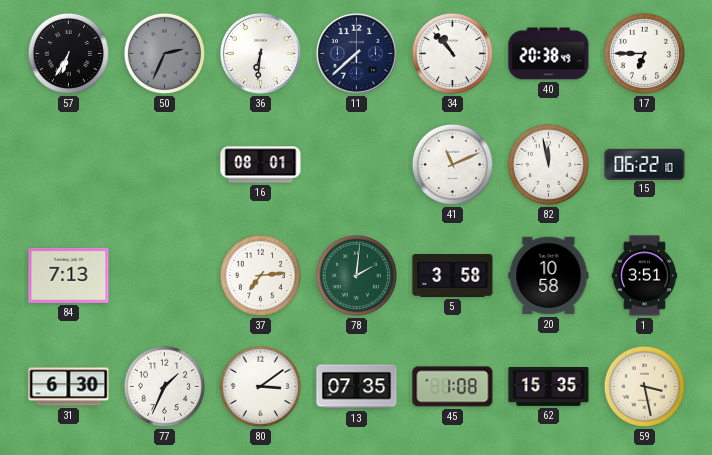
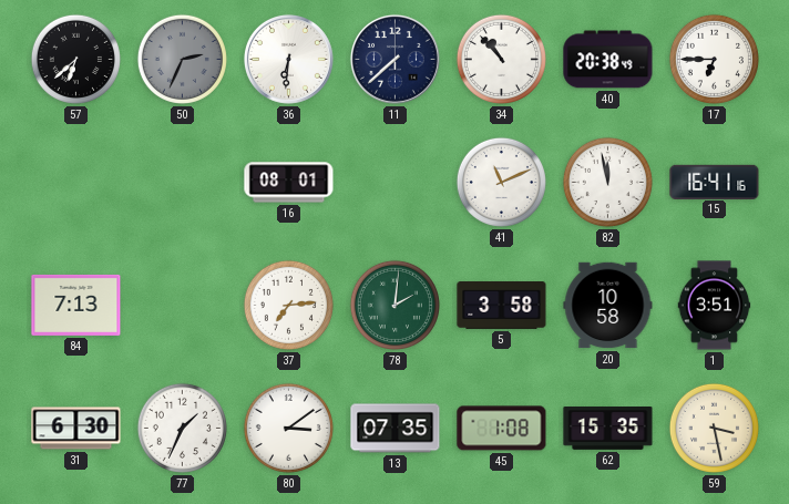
57: 6:35 -> 6:38
15: 06:22 -> 16:41
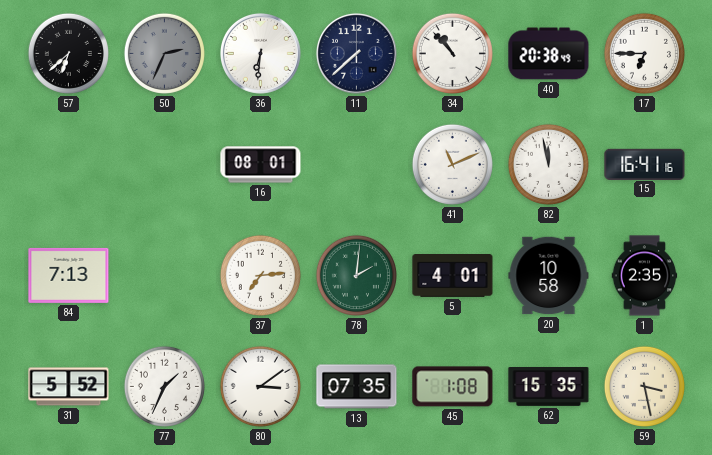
5: 3:58 -> 4:01
1: 3:51 -> 2:35
31: 6:30 -> 5:52
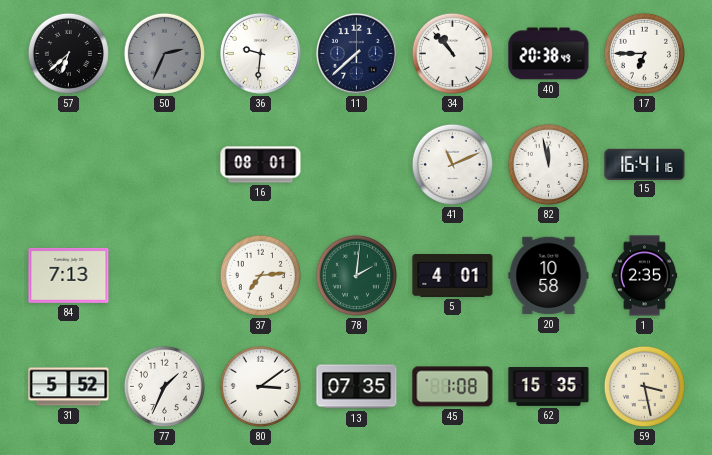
36: 6:31 -> 9:31
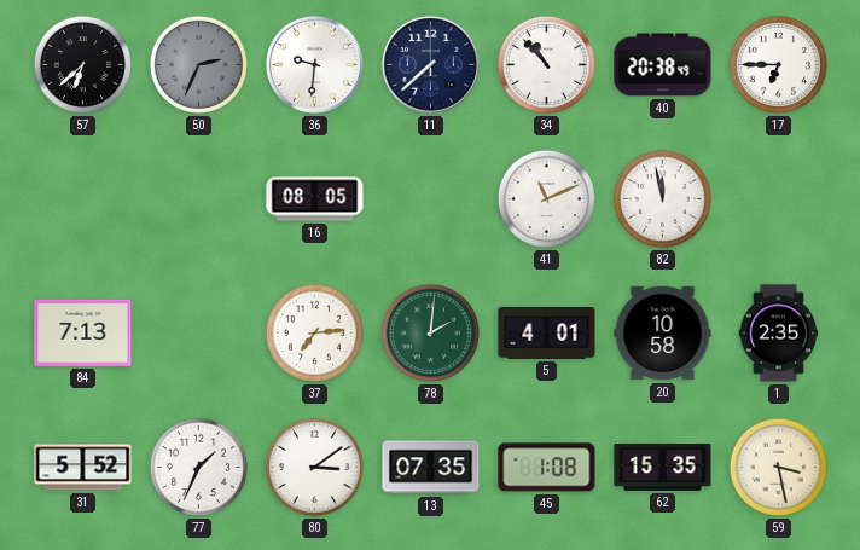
16: 08:01 -> 08:05
15: 16:41 -> none
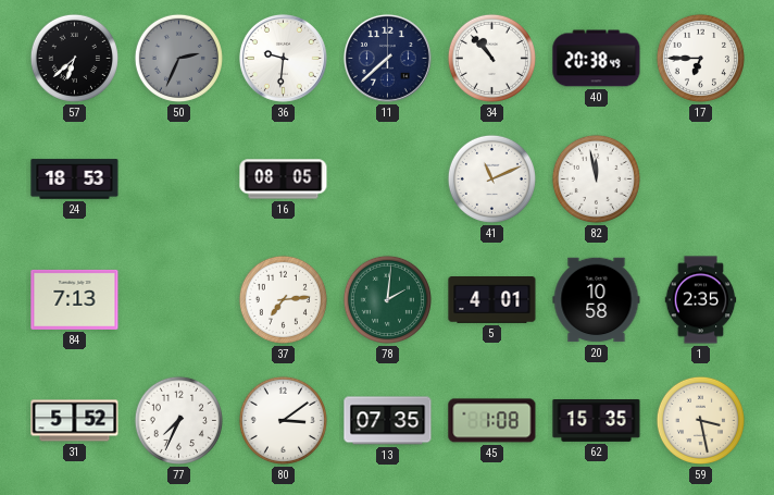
24: none -> 18:53
77: 1:34 -> 7:34
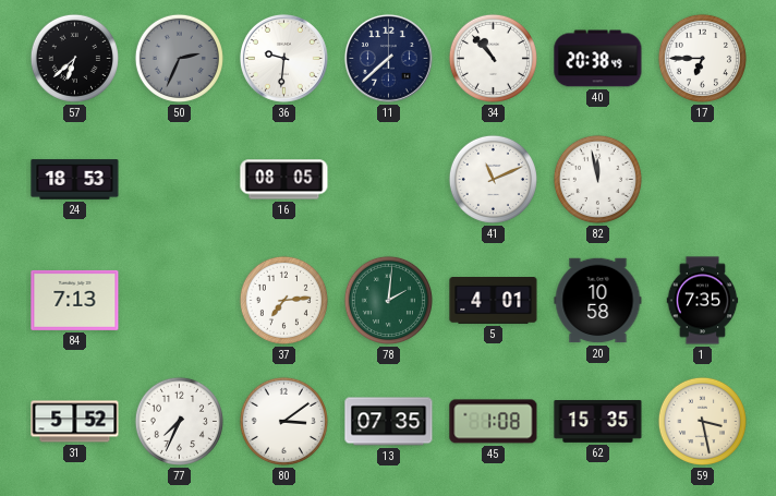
1: 2:35 -> 7:35
